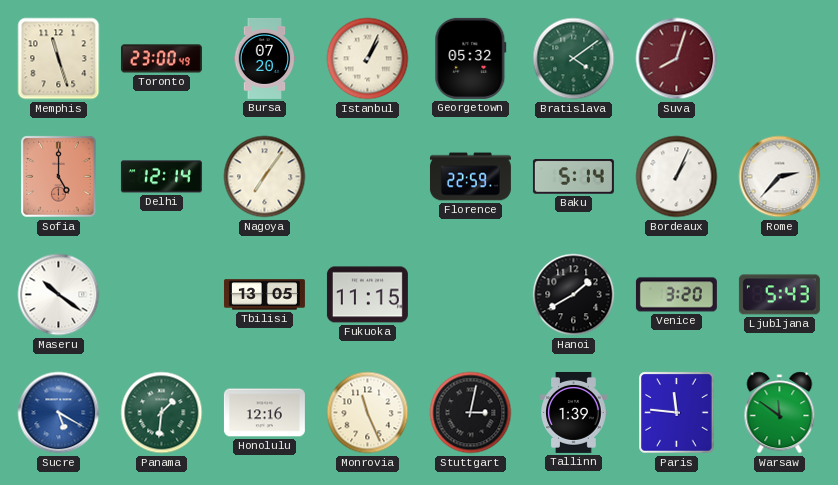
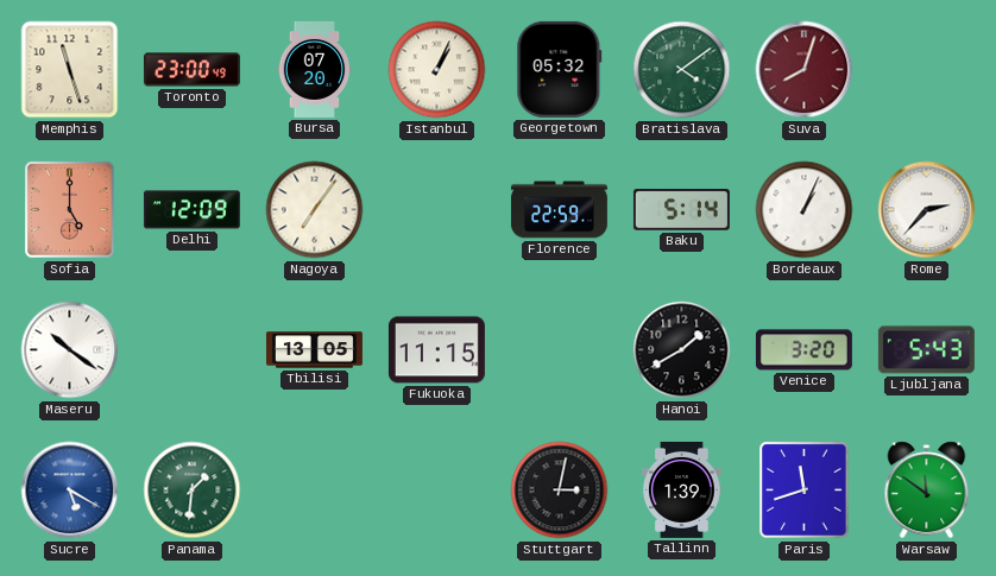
Delhi: 12:14 -> 12:09
Honolulu: 12:16 -> none
Monrovia: 11:26 -> none
Paris: 11:46 -> 11:42
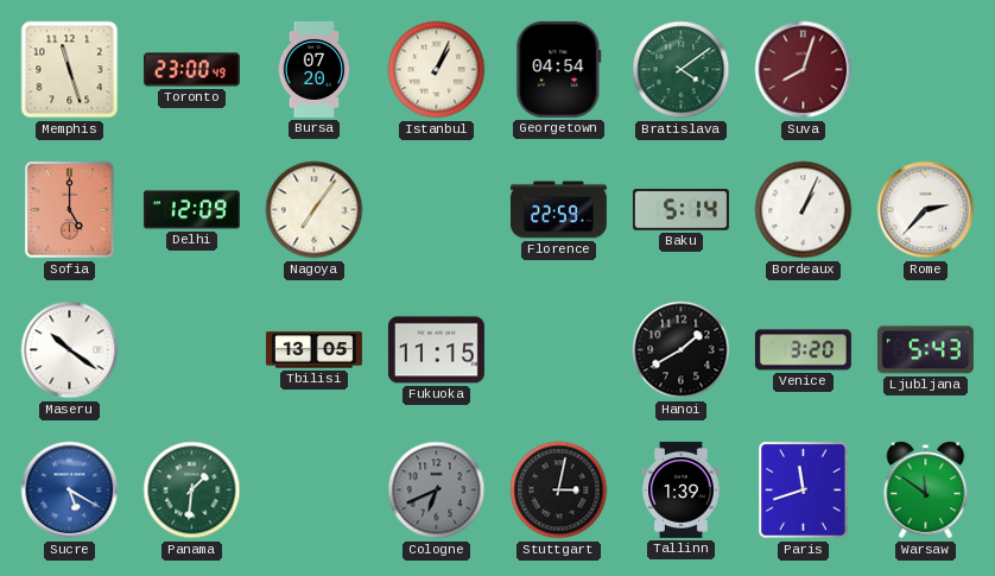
Georgetown: 05:32 -> 04:54
Cologne: none -> 6:41
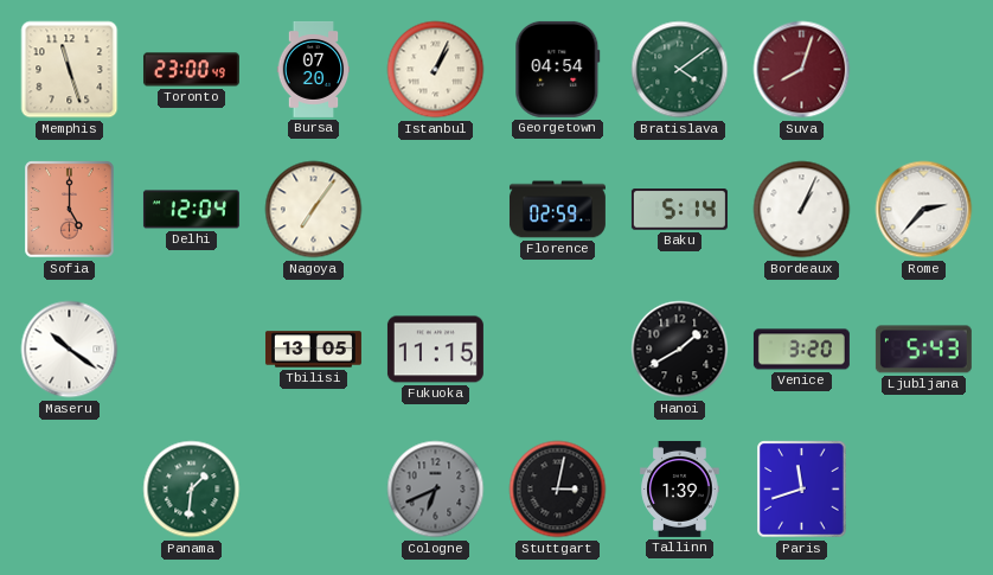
Delhi: 12:09 -> 12:04
Florence: 22:59 -> 02:59
Sucre: 5:20 -> none
Warsaw: 11:51 -> none
